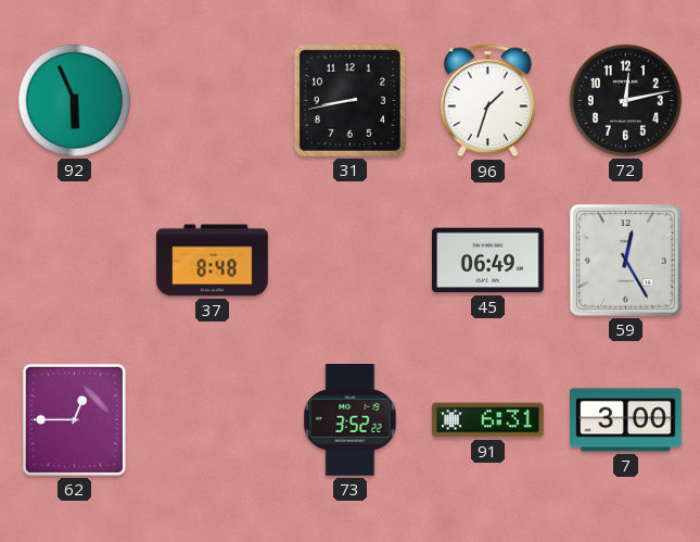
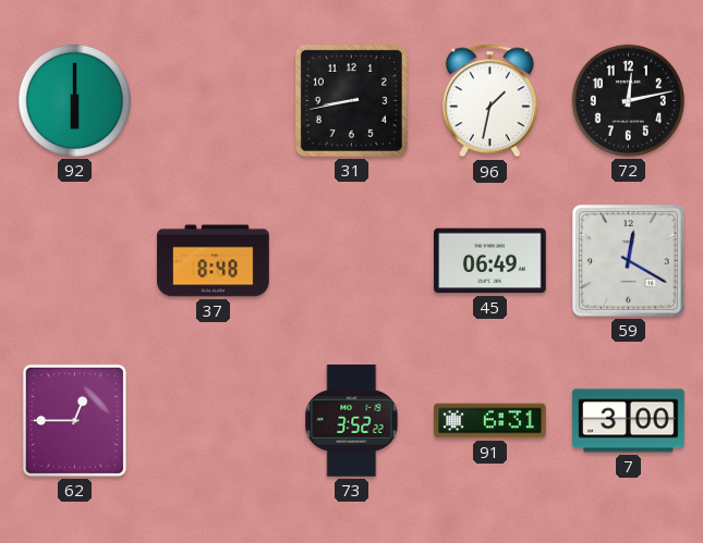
92: 5:56 -> 6:00
96: 1:33 -> 1:32
59: 12:25 -> 12:20
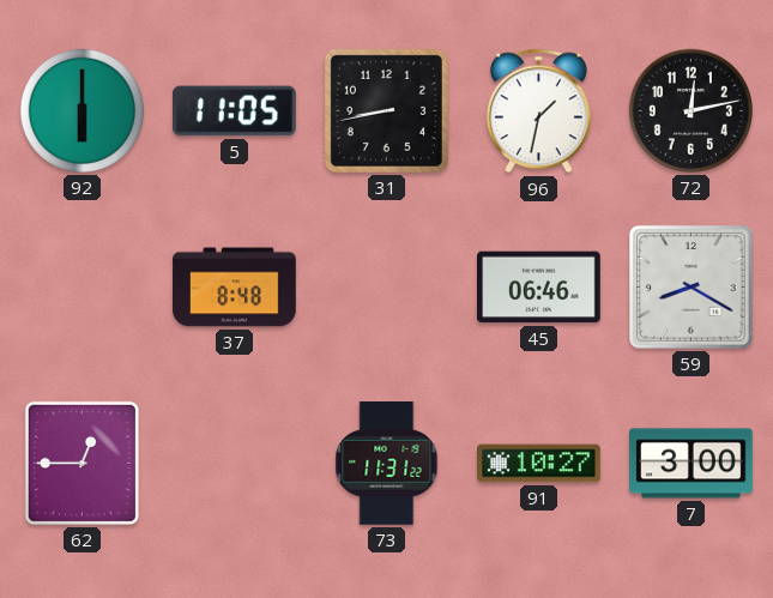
5: none -> 11:05
45: 06:49 -> 06:46
59: 12:20 -> 8:20
73: 3:52 -> 11:31
91: 6:31 -> 10:27
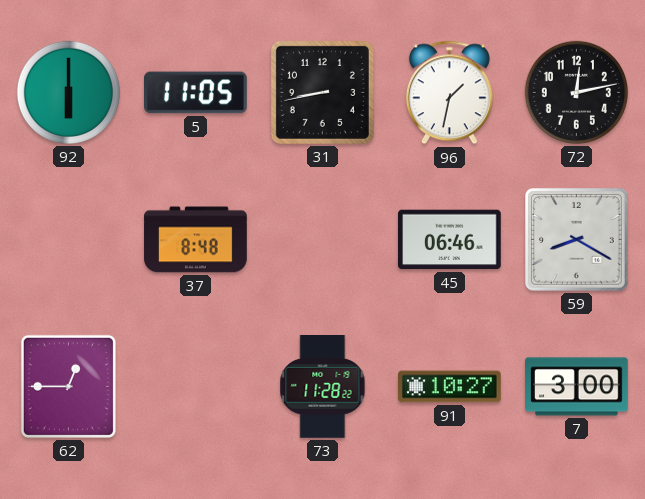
73: 11:31 -> 11:28
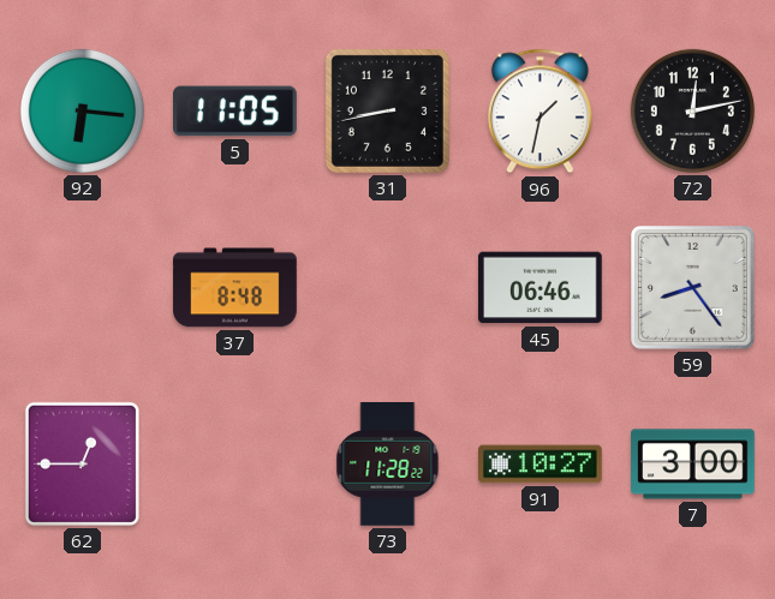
92: 6:00 -> 6:16
59: 8:20 -> 8:24
